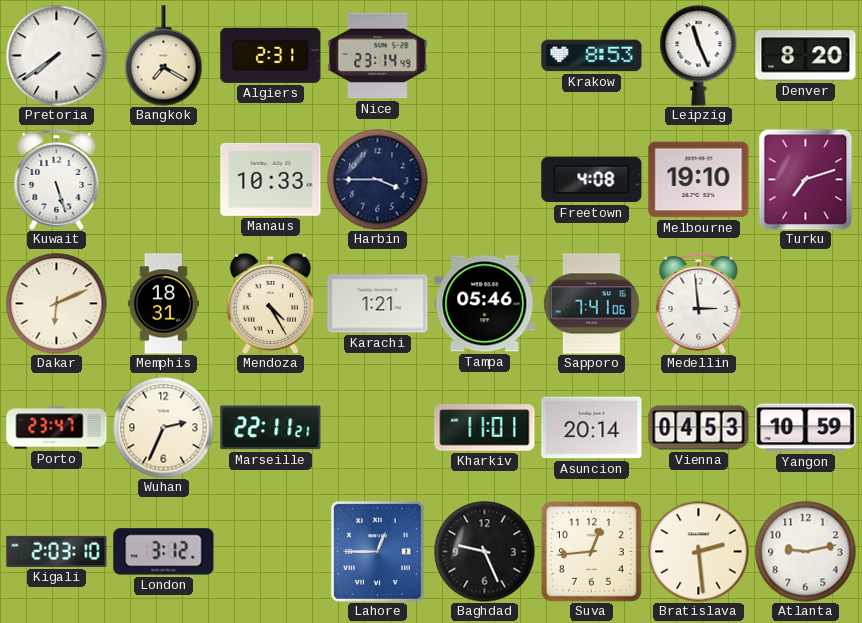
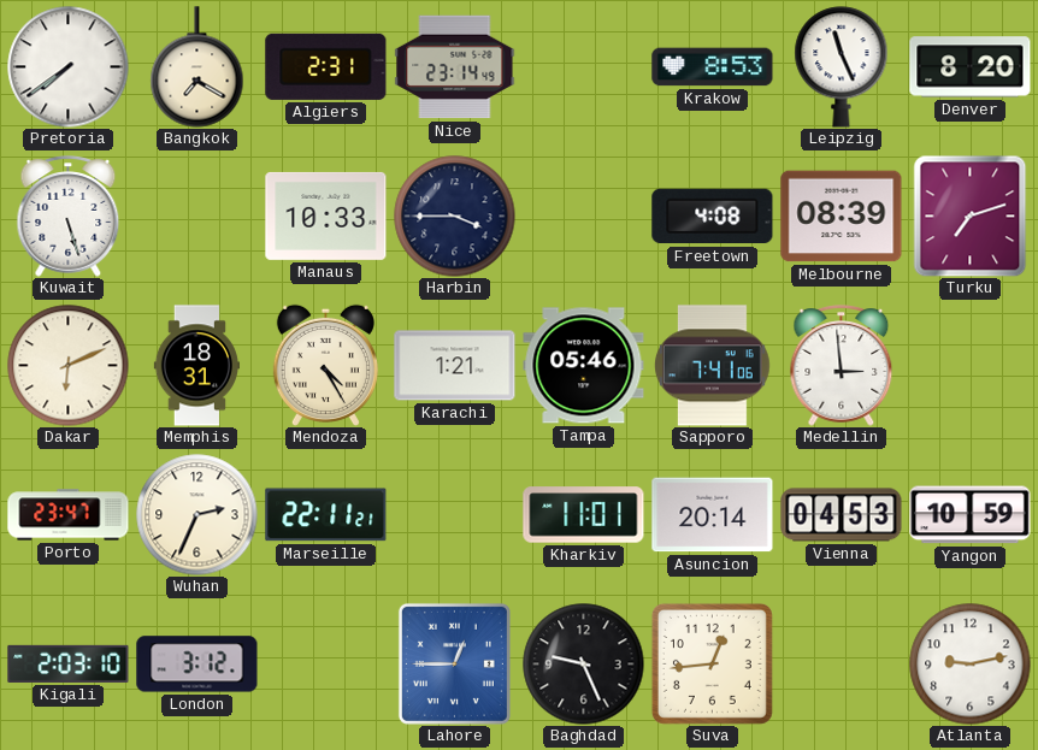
Melbourne: 19:10 -> 08:39
Bratislava: 2:29 -> none
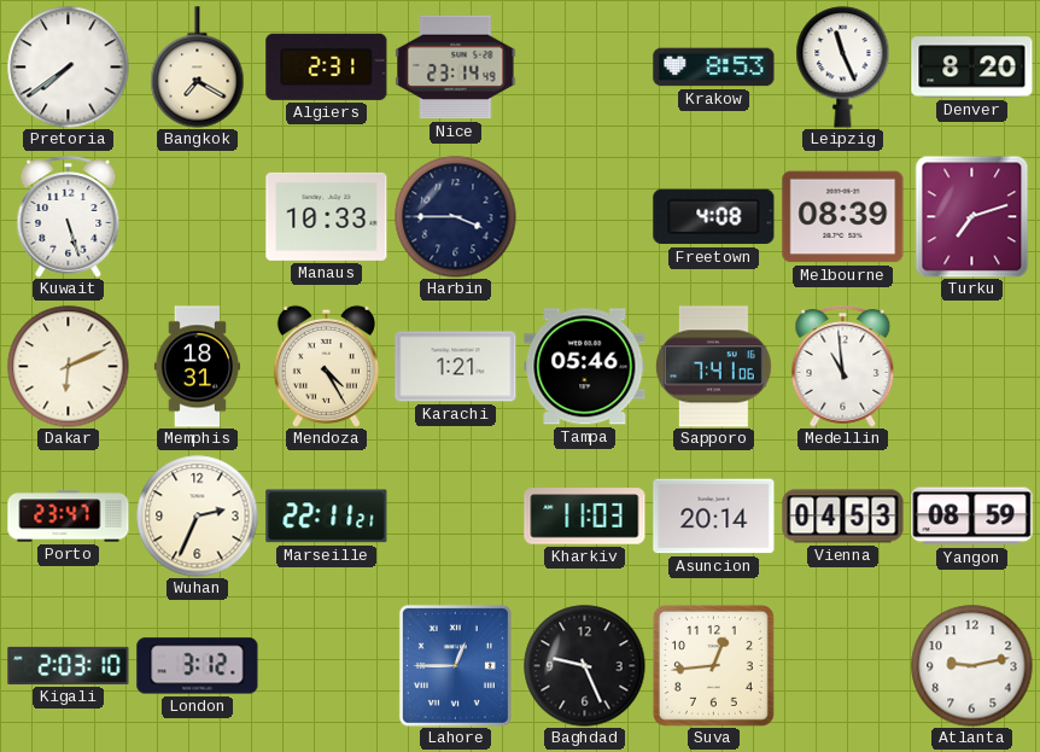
Medellin: 2:59 -> 10:59
Kharkiv: 11:01 -> 11:03
Yangon: 10:59 -> 08:59
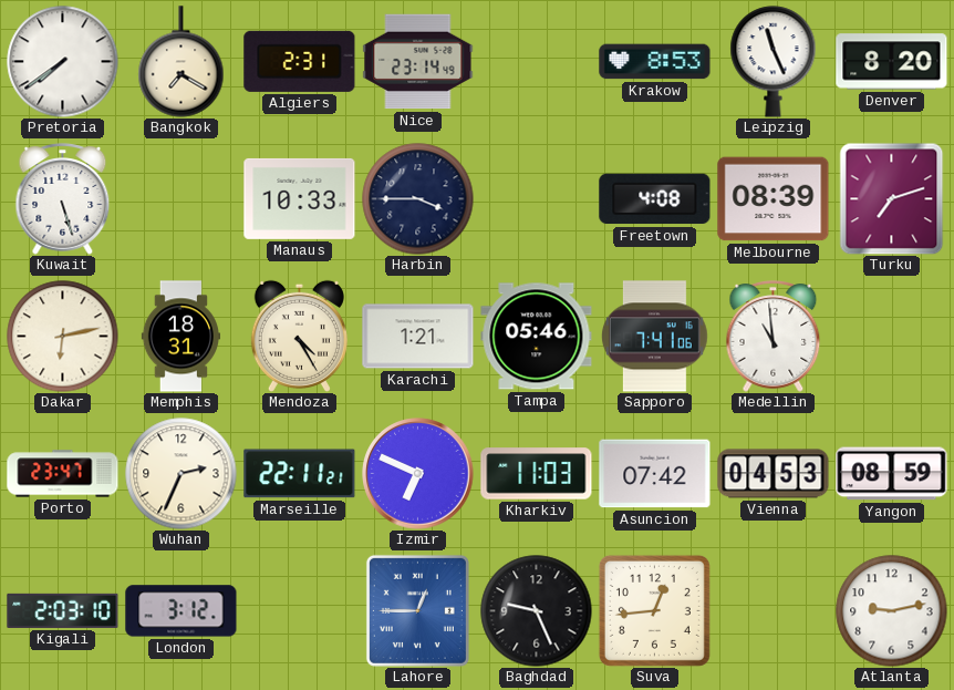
Dakar: 6:11 -> 6:13
Izmir: none -> 6:49
Asuncion: 20:14 -> 07:42
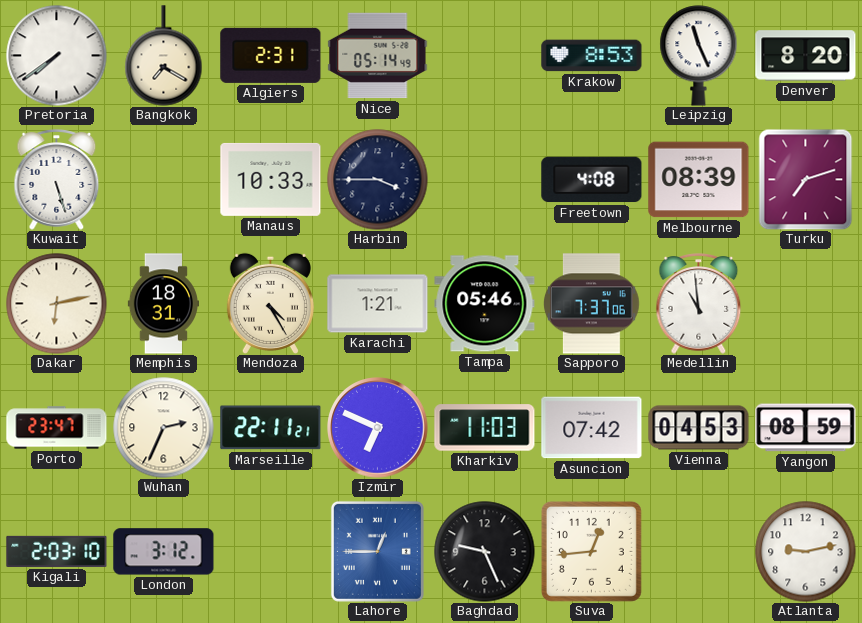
Nice: 23:14 -> 05:14
Sapporo: 7:41 -> 7:37
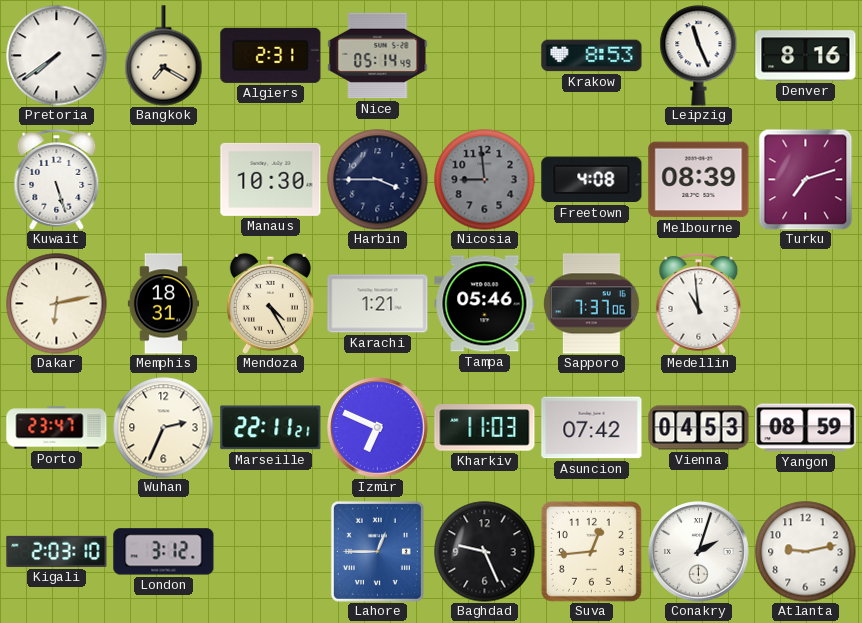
Denver: 8:20 -> 8:16
Manaus: 10:33 -> 10:30
Nicosia: none -> 8:59
Conakry: none -> 2:03
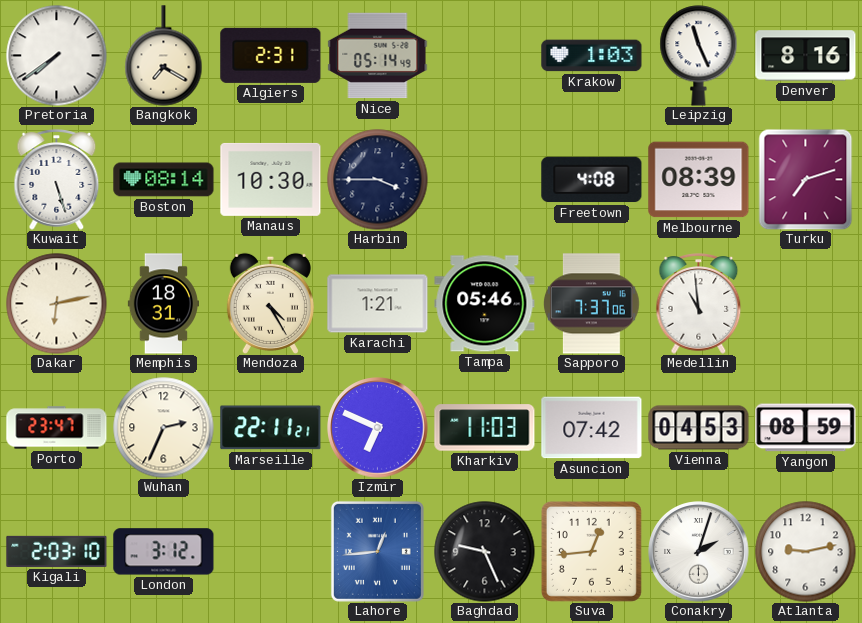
Krakow: 8:53 -> 1:03
Boston: none -> 08:14
Nicosia: 8:59 -> none
Lahore: 12:45 -> 12:44
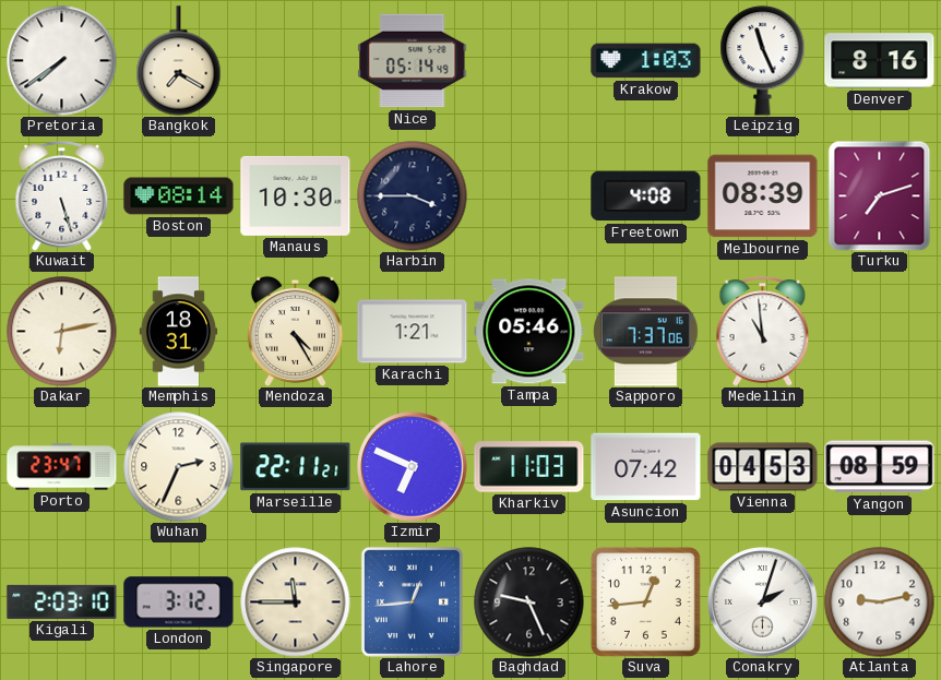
Algiers: 2:31 -> none
Singapore: none -> 11:45
